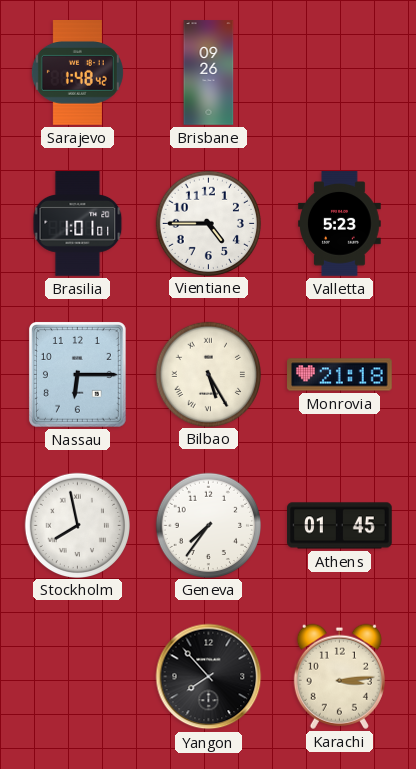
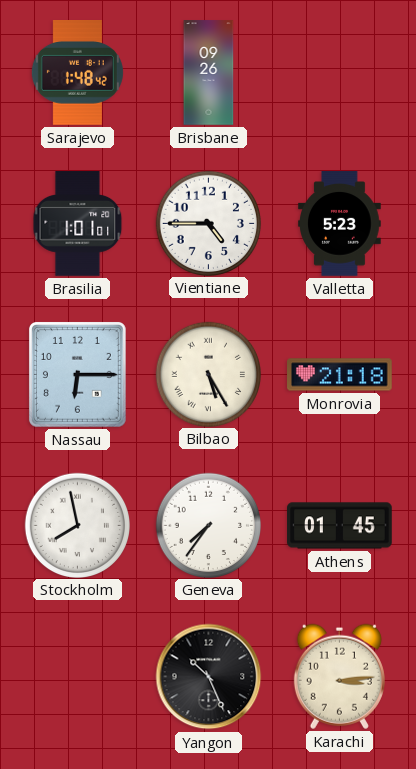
Yangon: 7:53 -> 10:26
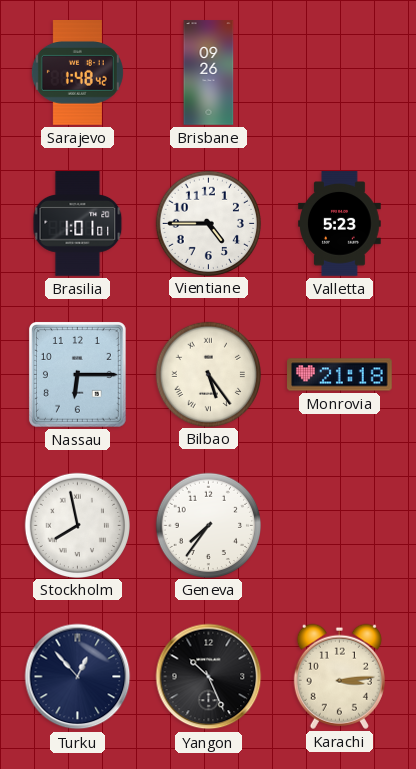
Bilbao: 5:25 -> 5:24
Athens: 01:45 -> none
Turku: none -> 12:53
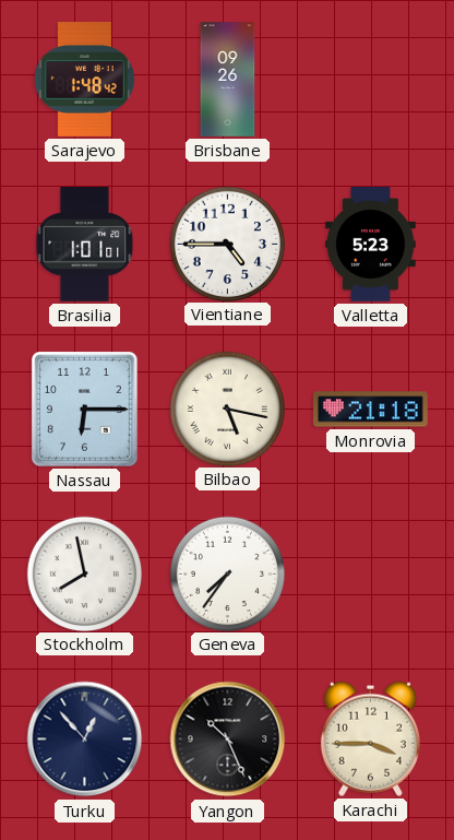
Bilbao: 5:24 -> 5:17
Karachi: 3:14 -> 3:45
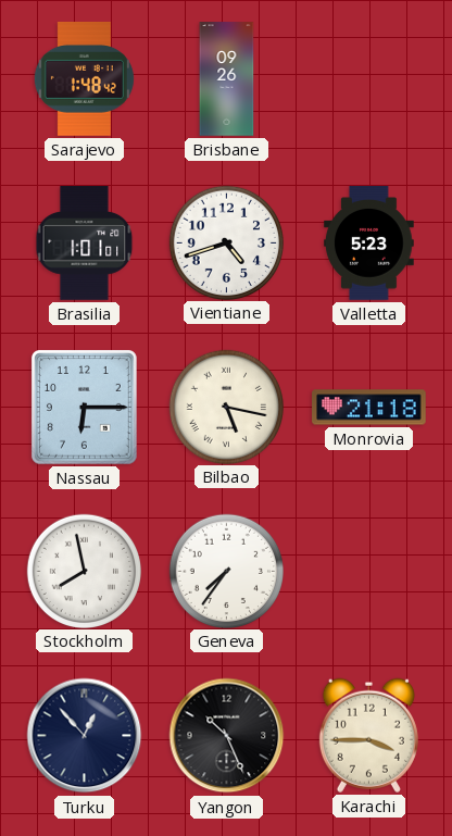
Vientiane: 4:45 -> 4:42
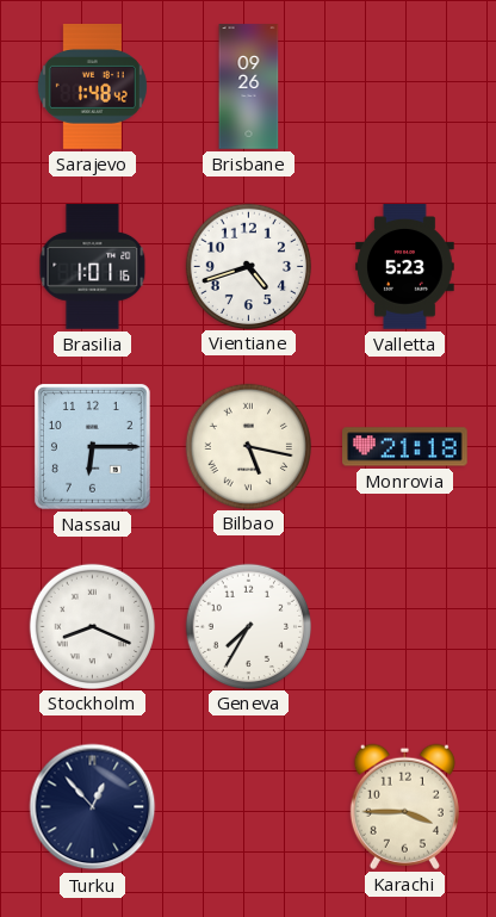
Brasilia: 1:01:01 -> 1:01:16
Stockholm: 7:58 -> 8:19
Geneva: 7:36 -> 7:35
Yangon: 10:26 -> none
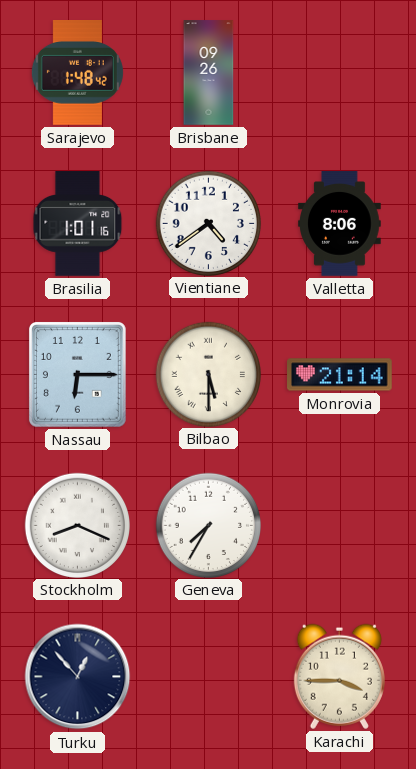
Vientiane: 4:42 -> 4:39
Valletta: 5:23 -> 8:06
Bilbao: 5:17 -> 5:30
Monrovia: 21:18 -> 21:14
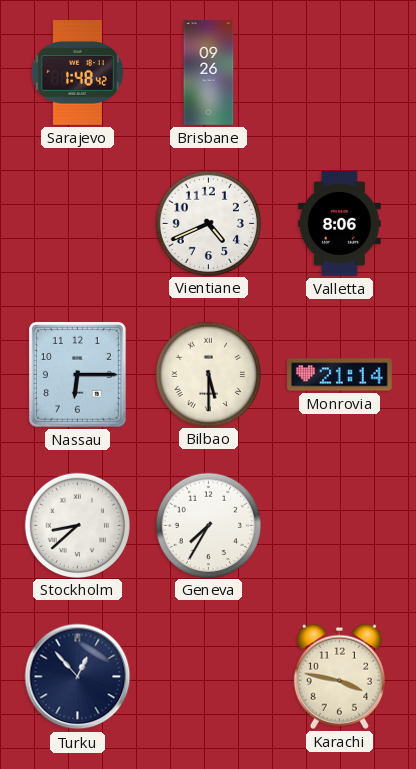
Brasilia: 1:01 -> none
Vientiane: 4:39 -> 4:41
Stockholm: 8:19 -> 8:38
Karachi: 3:45 -> 3:47
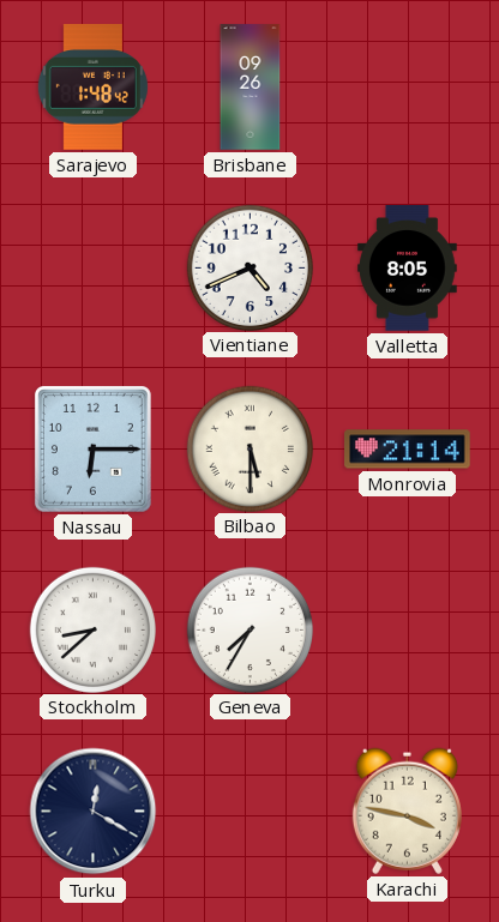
Valletta: 8:06 -> 8:05
Turku: 12:53 -> 12:20
